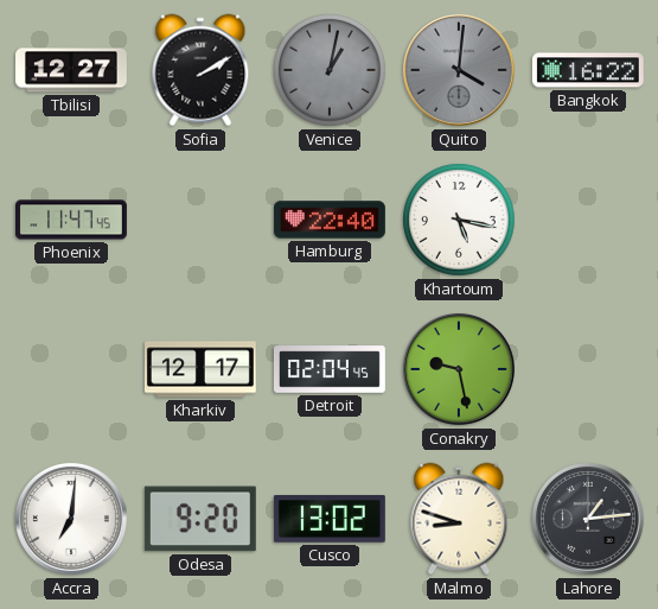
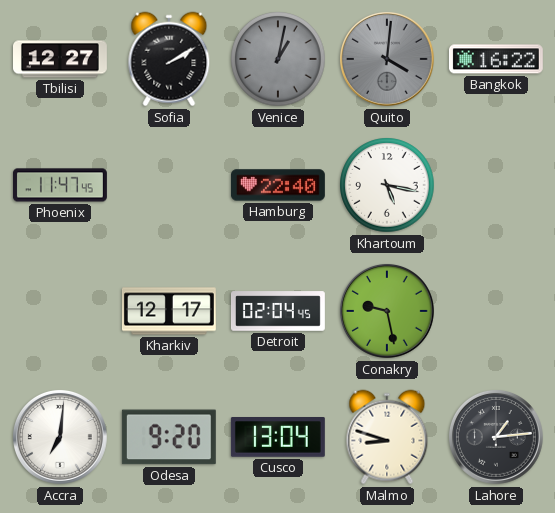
Cusco: 13:02 -> 13:04
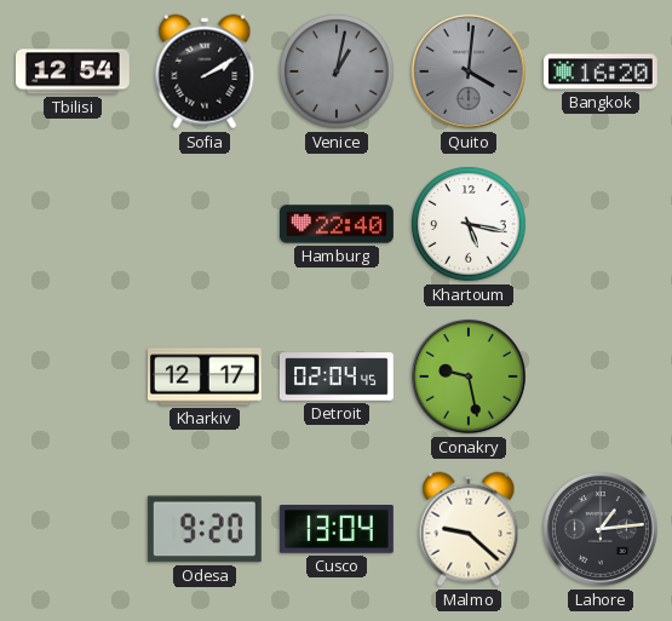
Tbilisi: 12:27 -> 12:54
Bangkok: 16:22 -> 16:20
Phoenix: 11:47 -> none
Accra: 7:01 -> none
Malmo: 8:48 -> 9:22
